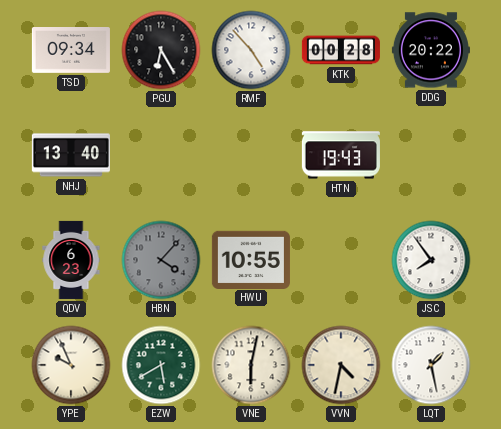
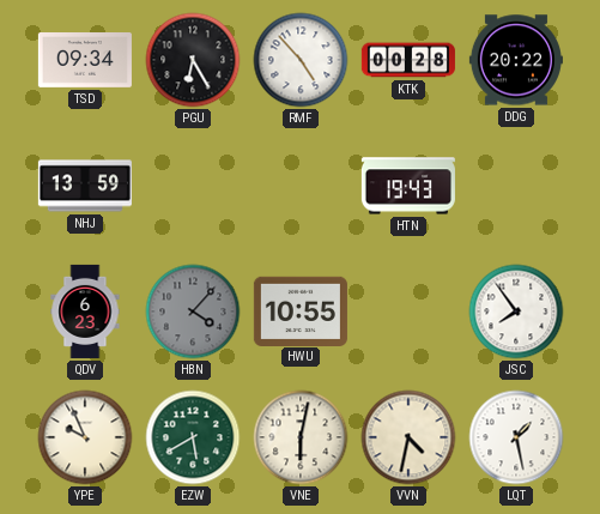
NHJ: 13:40 -> 13:59
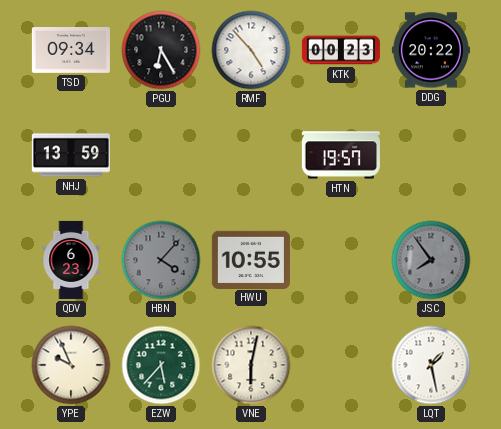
KTK: 00:28 -> 00:23
HTN: 19:43 -> 19:57
JSC dial: white -> grey
EZW: 5:40 -> 5:37
VVN: 4:32 -> none
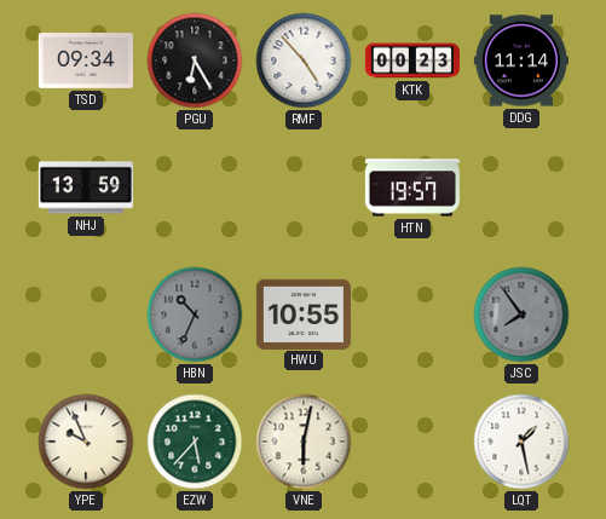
DDG: 20:22 -> 11:14
QDV: 6:23 -> none
HBN: 4:07 -> 10:34
